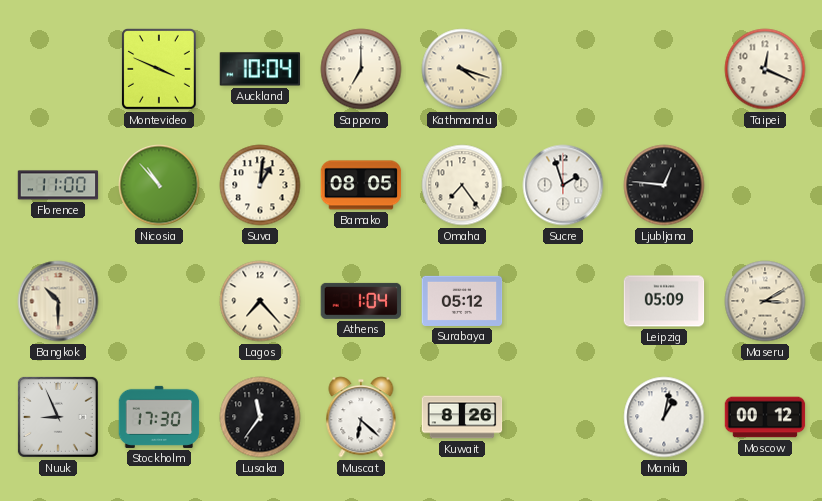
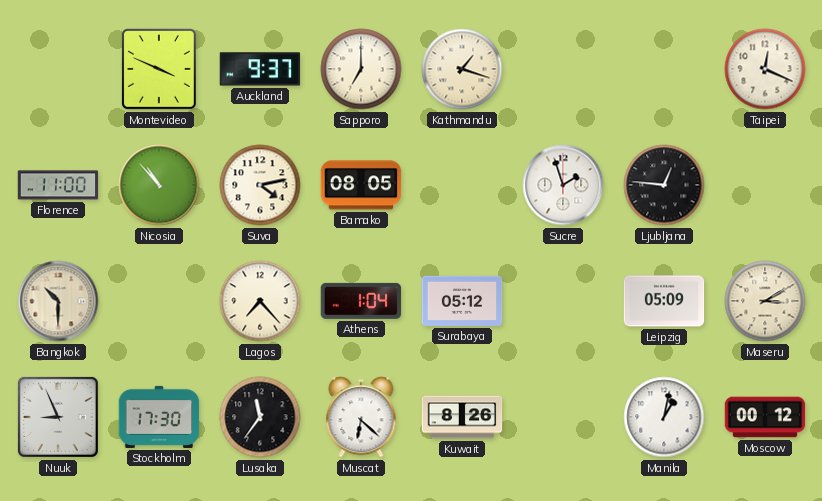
Auckland: 10:04 -> 9:37
Kathmandu: 4:18 -> 1:18
Suva: 1:01 -> 4:13
Omaha: 7:24 -> none
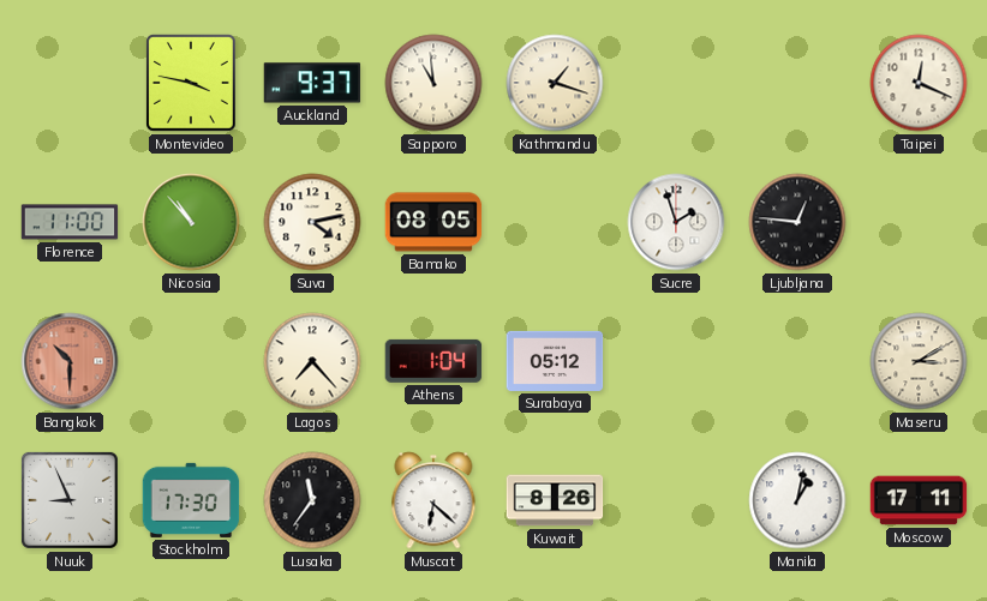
Montevideo: 3:49 -> 3:47
Sapporo: 7:00 -> 10:59
Bangkok dial: cream -> salmon
Leipzig: 05:09 -> none
Moscow: 00:12 -> 17:11
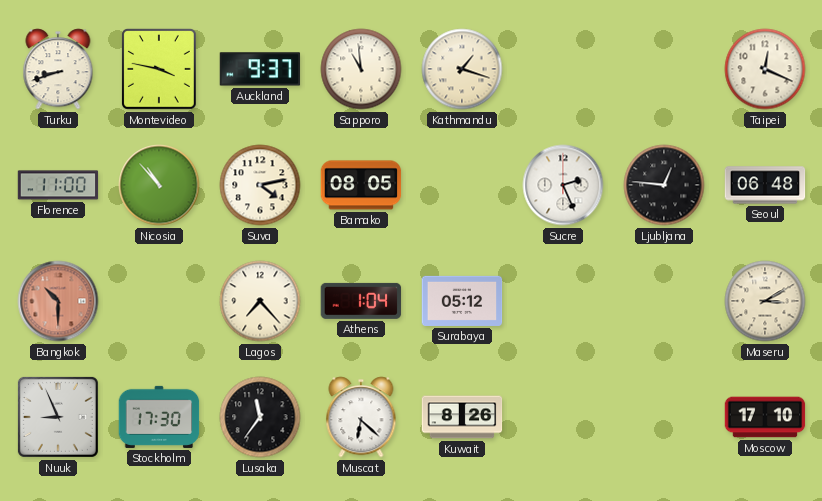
Turku: none -> 8:42
Sucre: 1:57 -> 2:26
Seoul: none -> 06:48
Manila: 1:02 -> none
Moscow: 17:11 -> 17:10
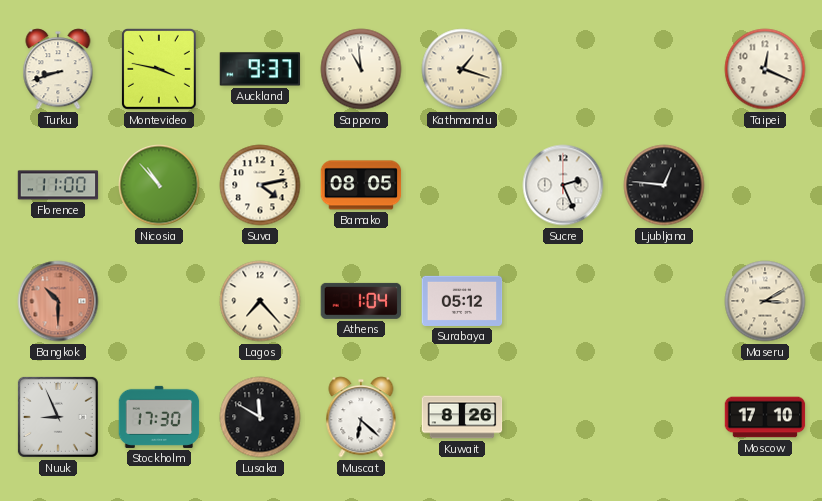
Seoul: 06:48 -> none
Lusaka: 11:36 -> 11:50
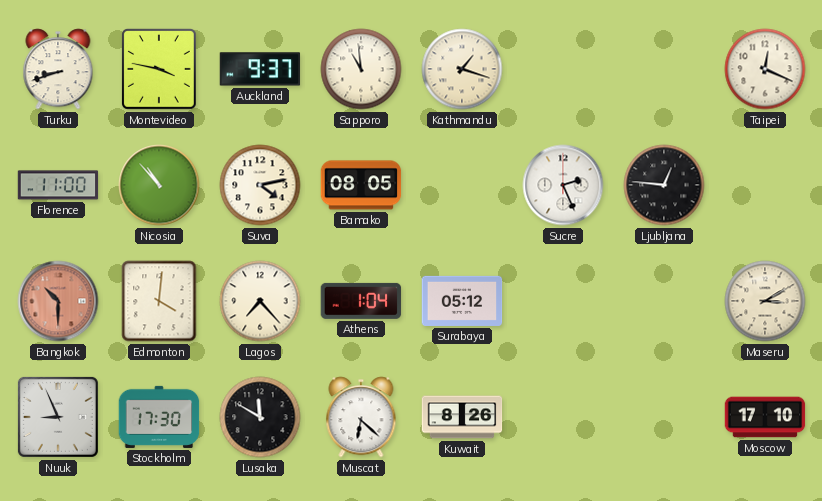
Edmonton: none -> 4:01
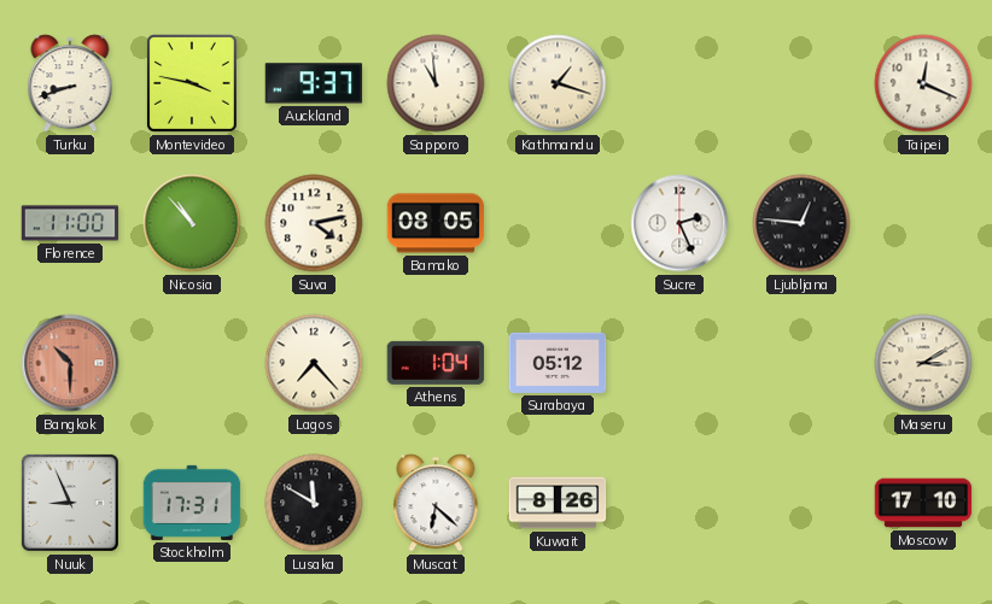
Edmonton: 4:01 -> none
Stockholm: 17:30 -> 17:31
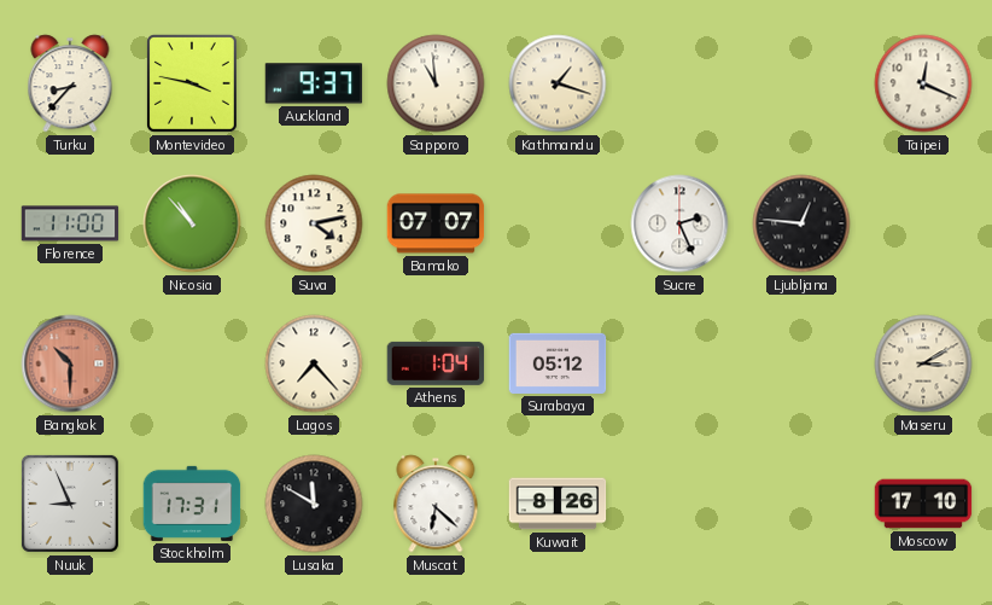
Turku: 8:42 -> 8:37
Bamako: 08:05 -> 07:07
